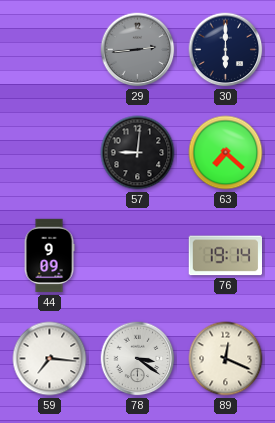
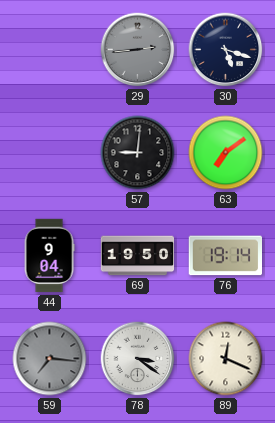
30: 6:00 -> 5:18
63: 7:22 -> 7:09
44: 9:09 -> 9:04
69: none -> 19:50
59 dial: white -> grey
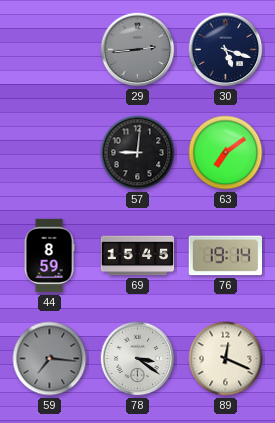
44: 9:04 -> 8:59
69: 19:50 -> 15:45
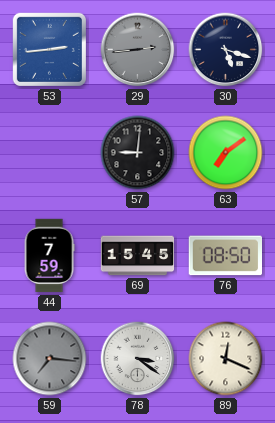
53: none -> 2:44
44: 8:59 -> 7:59
76: 19:14 -> 08:50
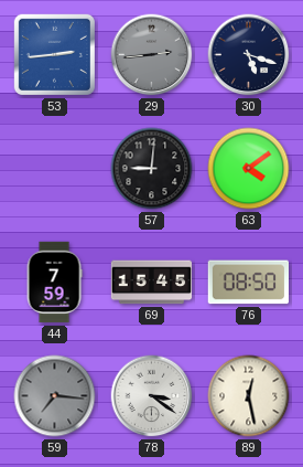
63: 7:09 -> 4:09
89: 12:19 -> 12:28
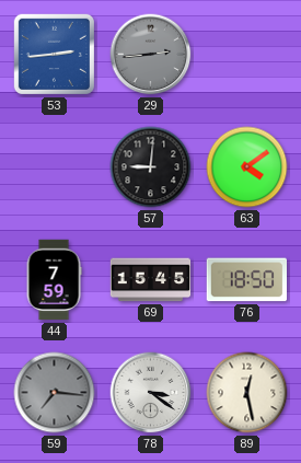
30: 5:18 -> none
76: 08:50 -> 18:50
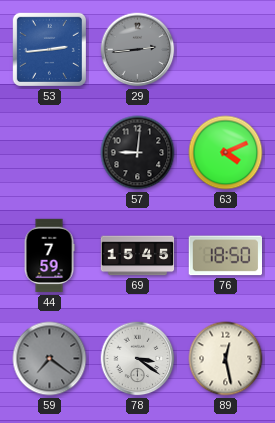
63: 4:09 -> 4:11
59: 7:16 -> 7:21
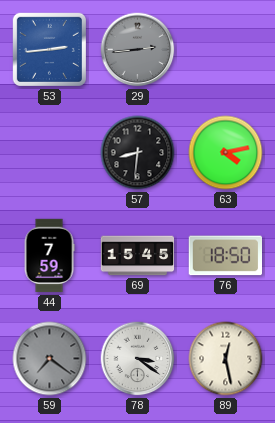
57: 9:01 -> 8:31
63: 4:11 -> 4:13
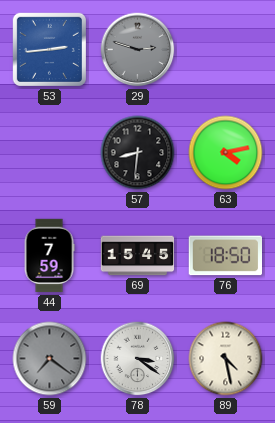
29: 2:44 -> 2:48
89: 12:28 -> 4:28
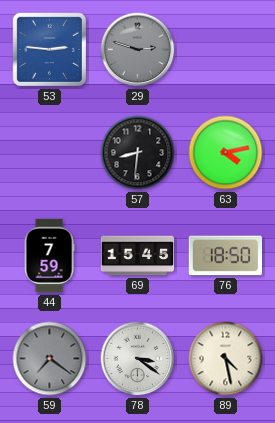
53: 2:44 -> 2:46
